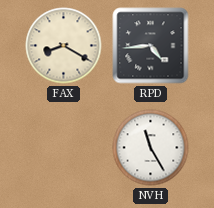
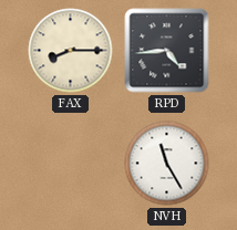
FAX: 8:20 -> 8:15
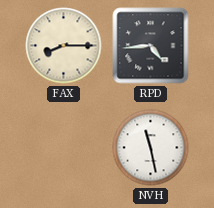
NVH: 11:25 -> 11:28
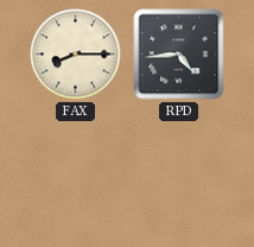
NVH: 11:28 -> none
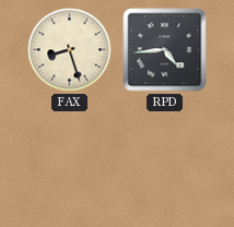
FAX: 8:15 -> 8:27
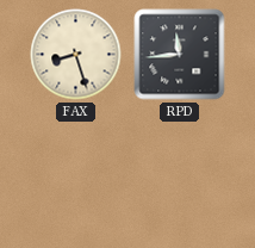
RPD: 4:44 -> 11:44
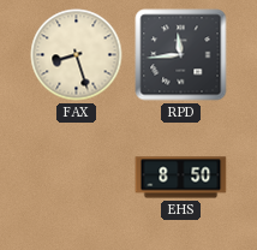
EHS: none -> 8:50
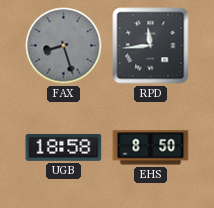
FAX dial: cream -> grey
UGB: none -> 18:58
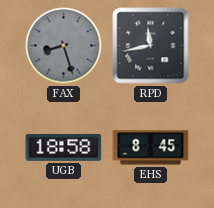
RPD: 11:44 -> 11:43
EHS: 8:50 -> 8:45
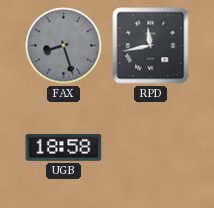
EHS: 8:45 -> none
